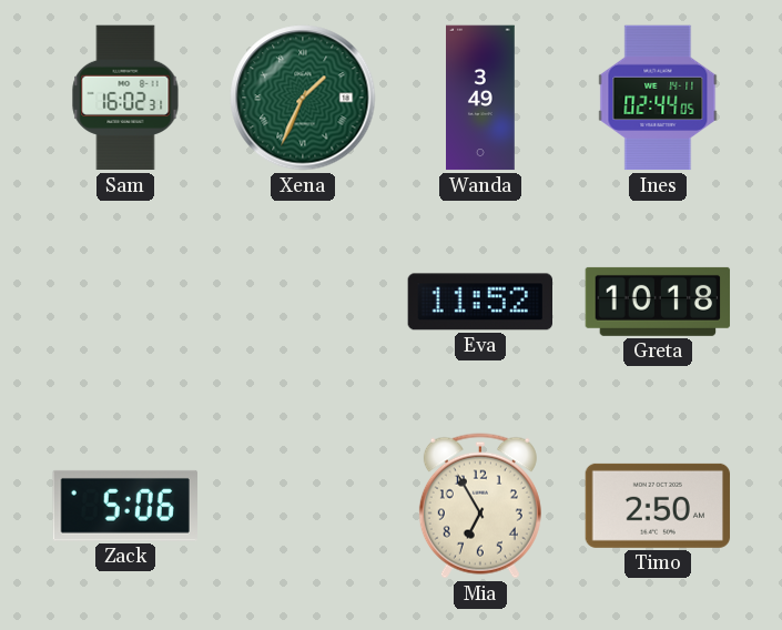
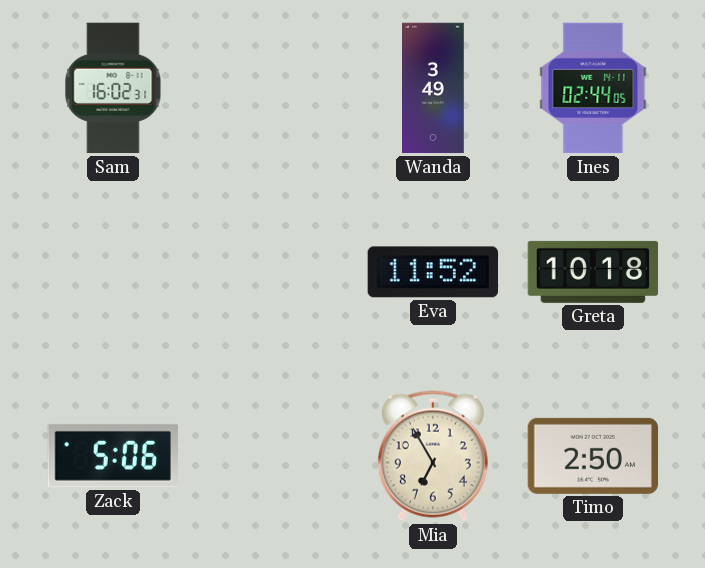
Xena: 1:34 -> none
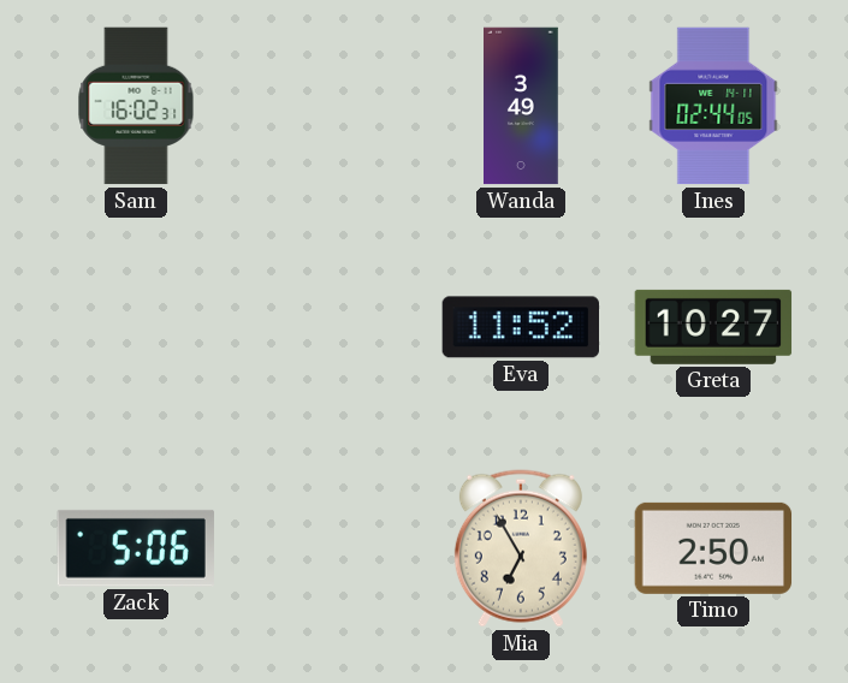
Greta: 10:18 -> 10:27
